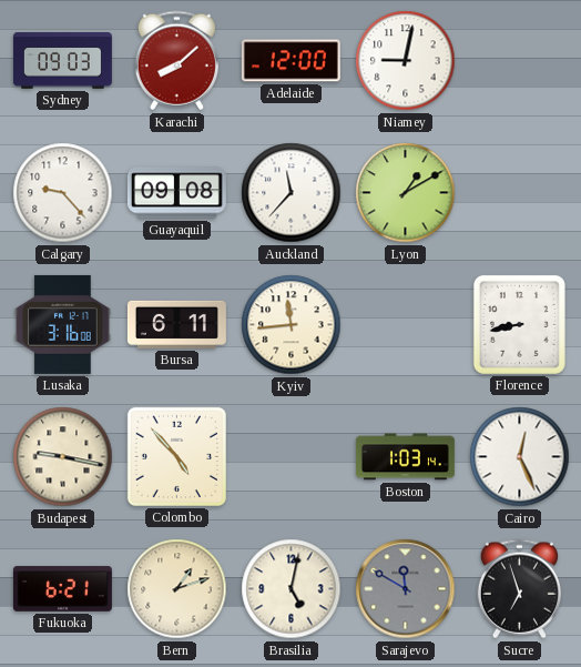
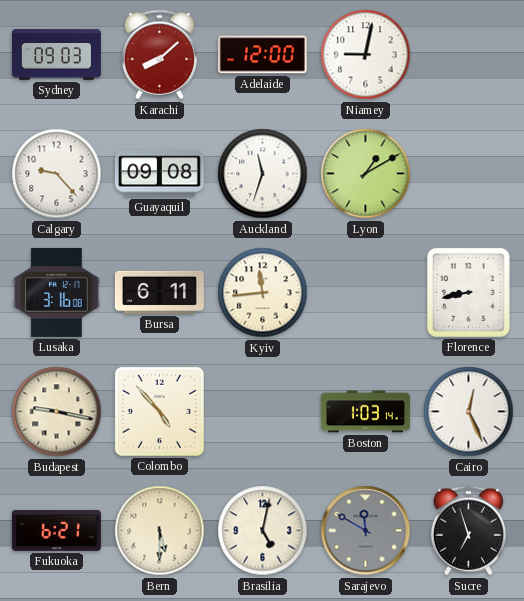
Auckland: 11:37 -> 11:33
Bern: 1:12 -> 5:30
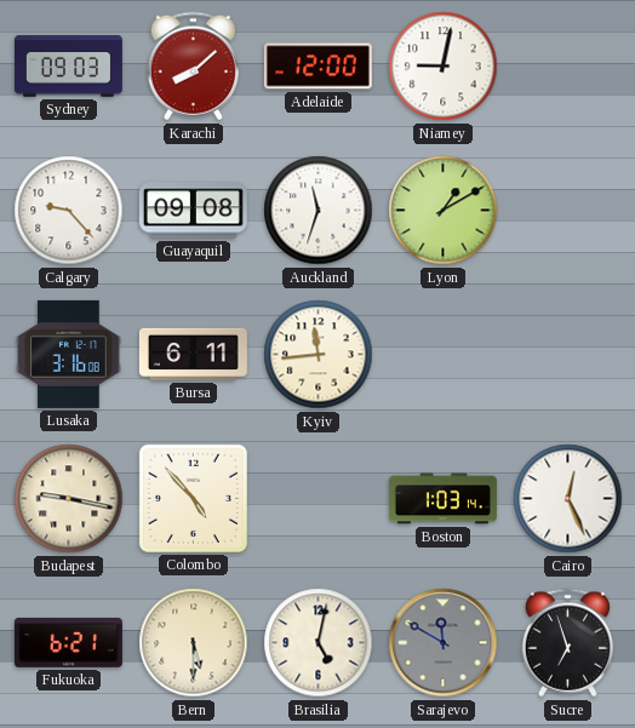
Florence: 8:43 -> none
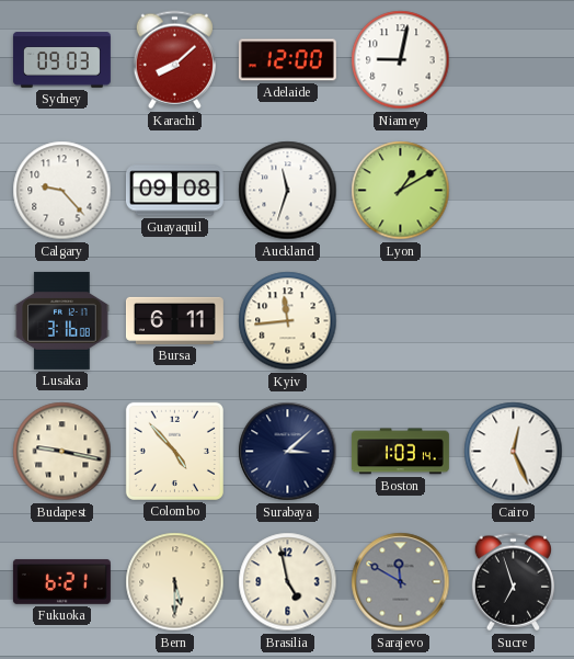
Surabaya: none -> 3:08
Brasilia: 5:02 -> 4:58
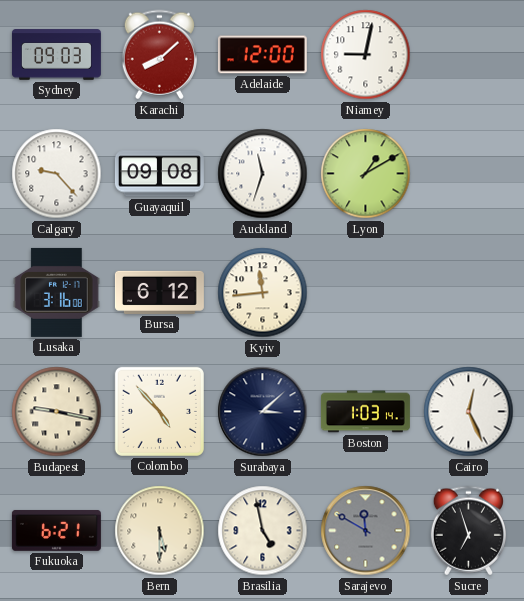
Bursa: 6:11 -> 6:12
